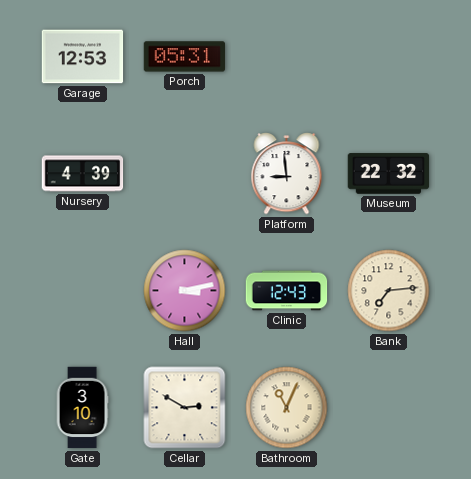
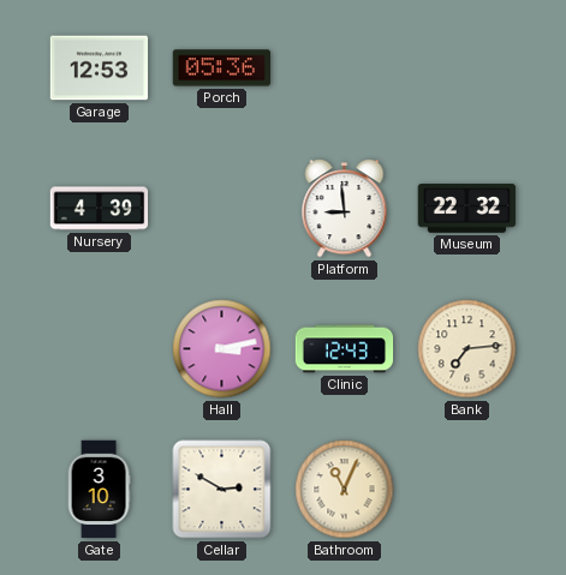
Porch: 05:31 -> 05:36
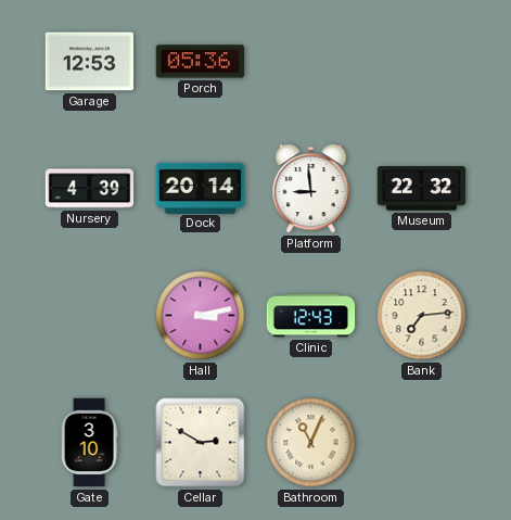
Dock: none -> 20:14
